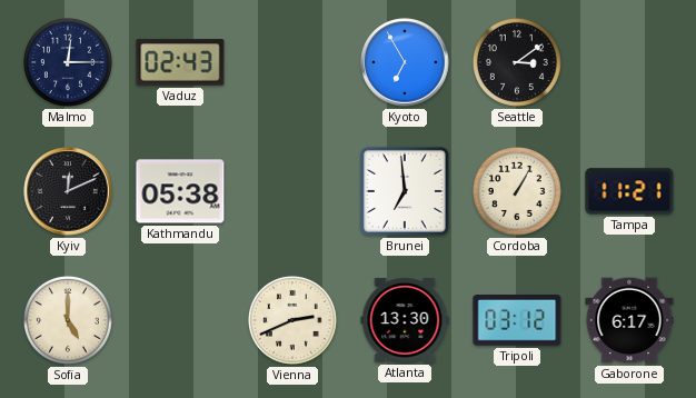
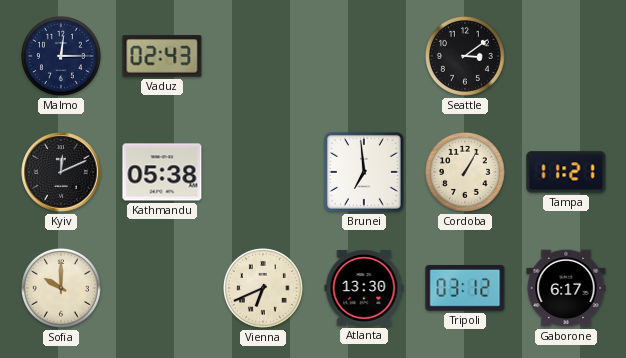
Kyoto: 6:55 -> none
Sofia: 5:00 -> 10:00
Vienna: 2:41 -> 6:41
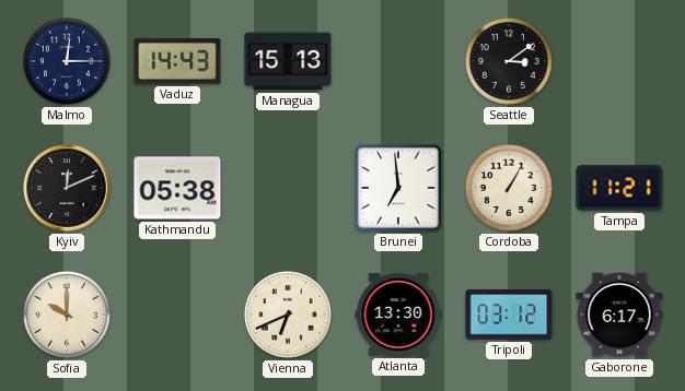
Vaduz: 02:43 -> 14:43
Managua: none -> 15:13
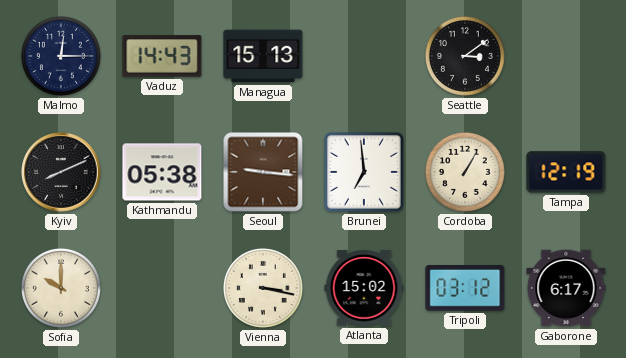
Kyiv: 12:11 -> 8:11
Seoul: none -> 9:16
Tampa: 11:21 -> 12:19
Vienna: 6:41 -> 3:17
Atlanta: 13:30 -> 15:02
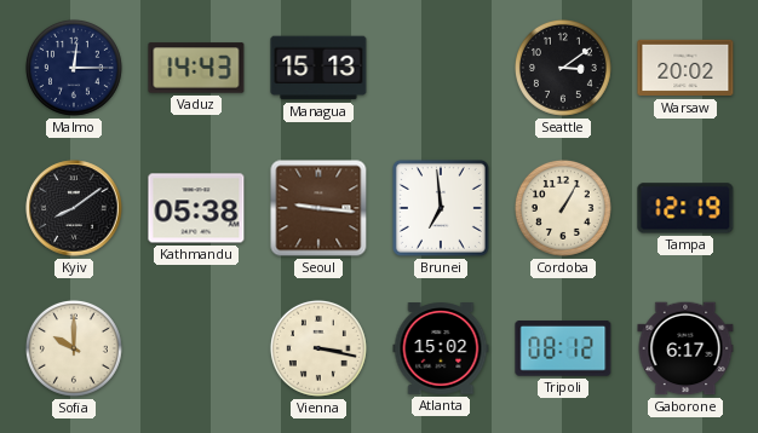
Warsaw: none -> 20:02
Kyiv: 8:11 -> 8:09
Tripoli: 03:12 -> 08:12
